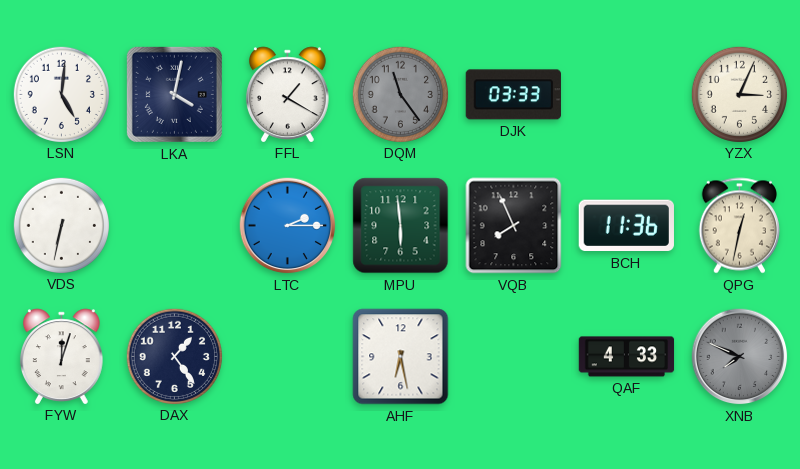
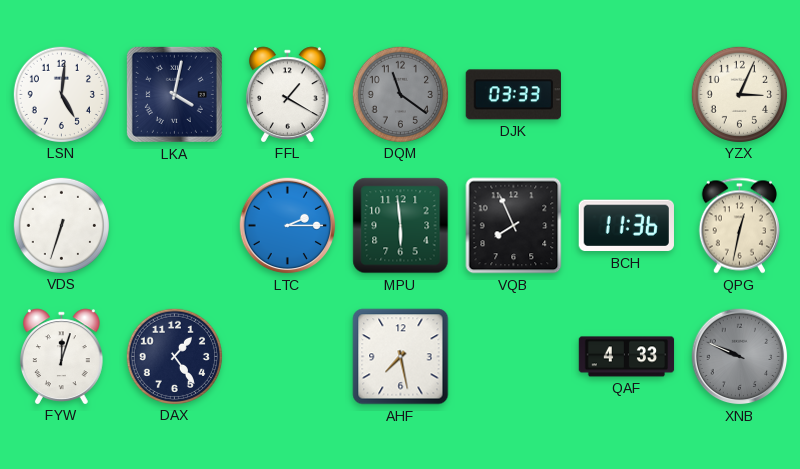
DQM: 11:24 -> 11:21
VDS: 6:32 -> 6:33
AHF: 6:28 -> 7:28
XNB: 7:49 -> 9:49
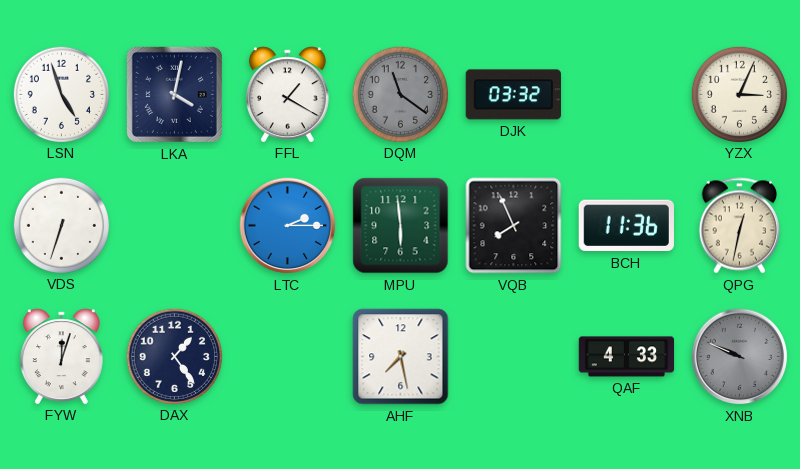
LSN: 5:01 -> 4:57
DJK: 03:33 -> 03:32
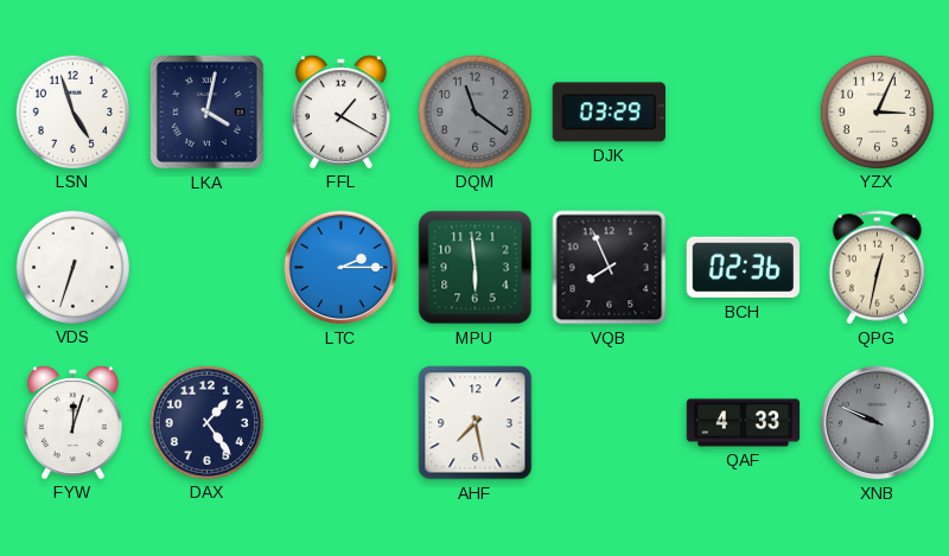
DJK: 03:32 -> 03:29
BCH: 11:36 -> 02:36
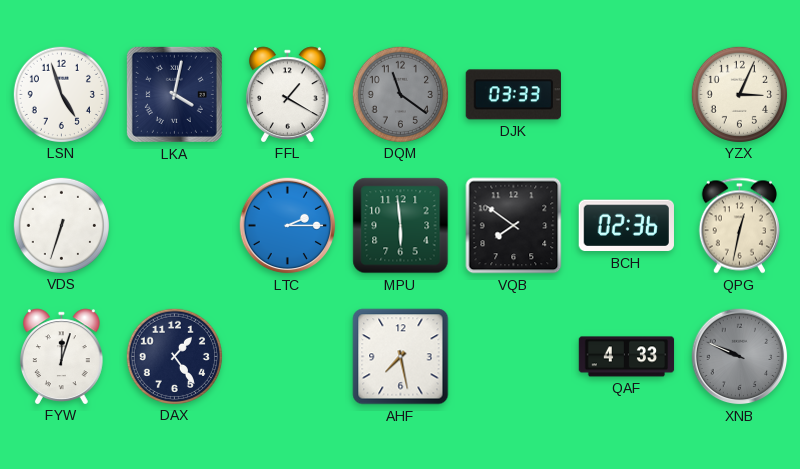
DJK: 03:29 -> 03:33
VQB: 7:56 -> 7:51
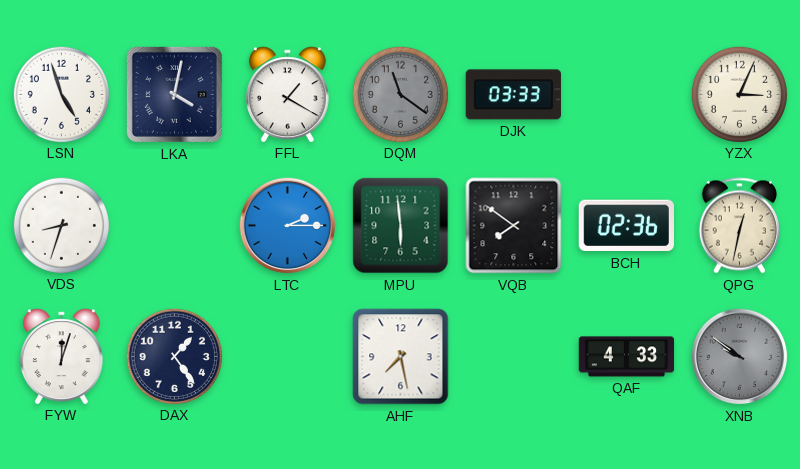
VDS: 6:33 -> 8:33
XNB: 9:49 -> 9:51
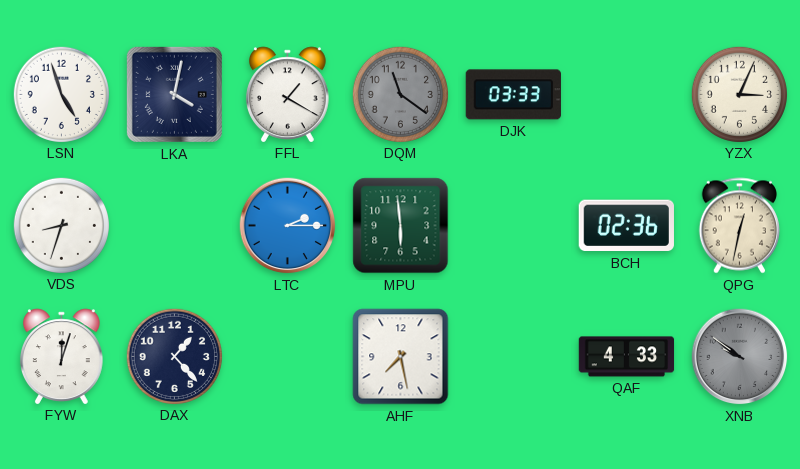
VQB: 7:51 -> none
DAX: 1:24 -> 1:23
